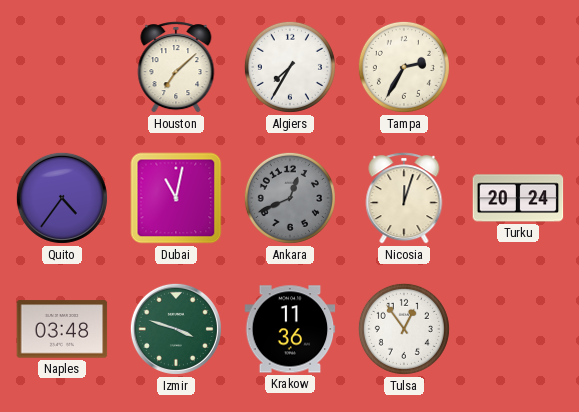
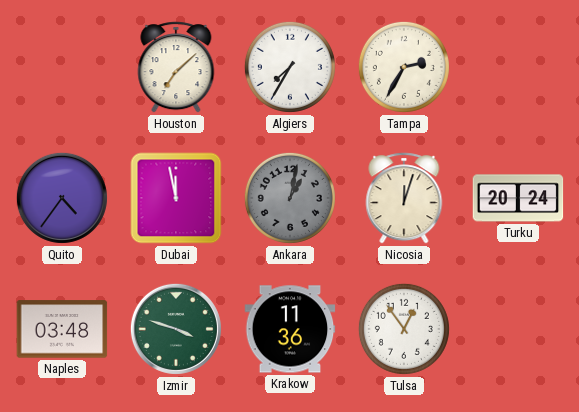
Dubai: 11:02 -> 11:58
Ankara: 12:41 -> 1:02
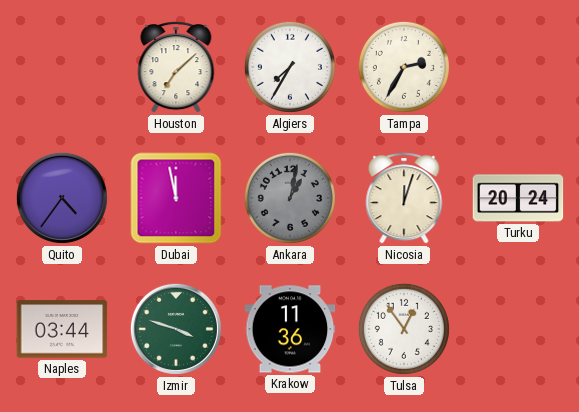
Naples: 03:48 -> 03:44
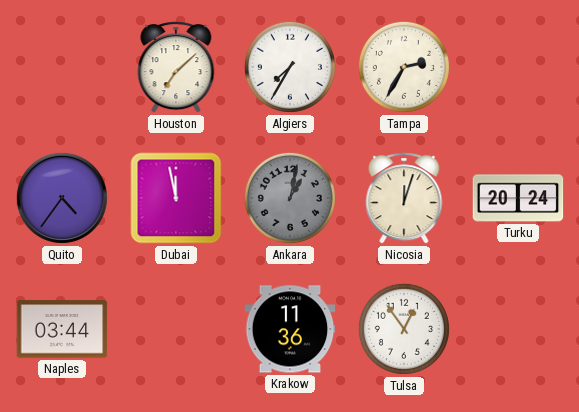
Izmir: 3:48 -> none
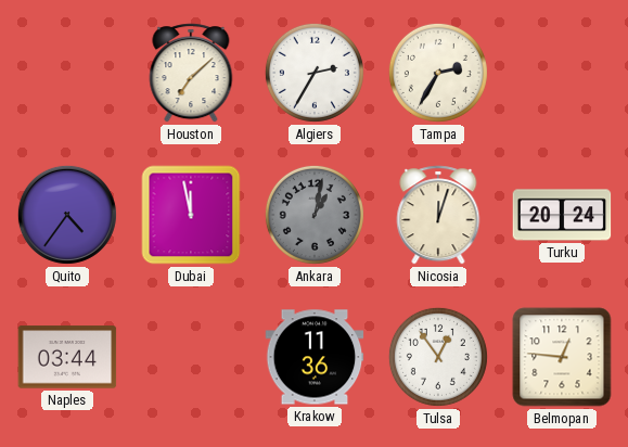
Algiers: 7:35 -> 2:35
Belmopan: none -> 12:46
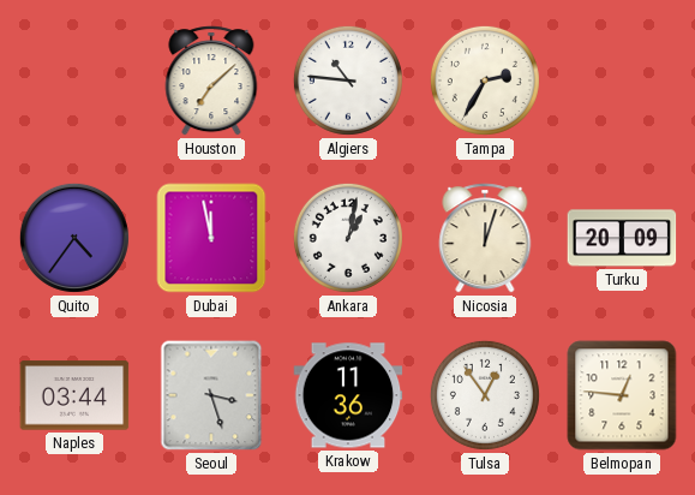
Algiers: 2:35 -> 10:46
Ankara dial: grey -> white
Turku: 20:24 -> 20:09
Seoul: none -> 3:27
